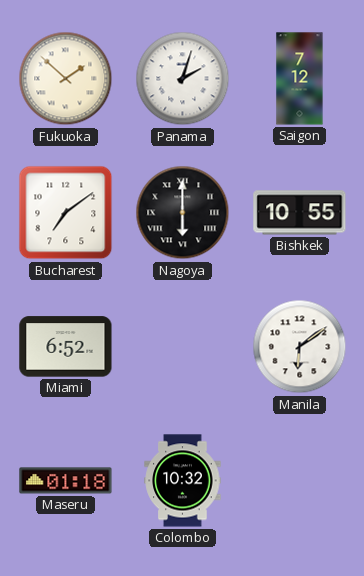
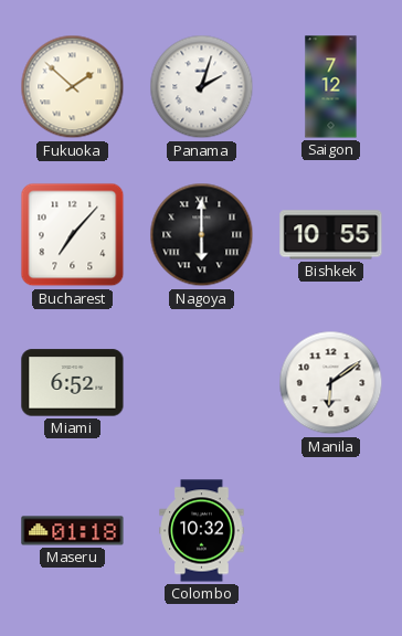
Bucharest: 7:09 -> 7:07
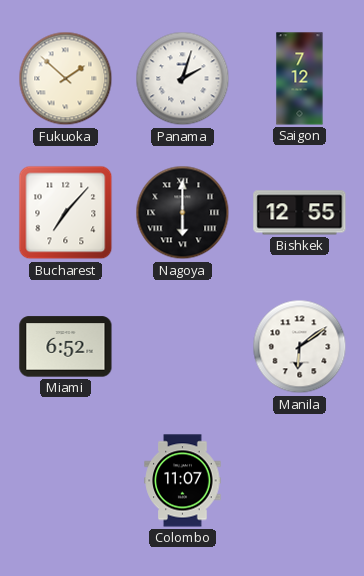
Bishkek: 10:55 -> 12:55
Maseru: 01:18 -> none
Colombo: 10:32 -> 11:07
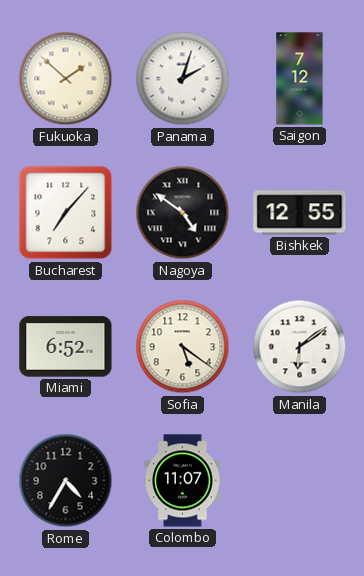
Nagoya: 6:00 -> 4:51
Sofia: none -> 5:21
Rome: none -> 4:35
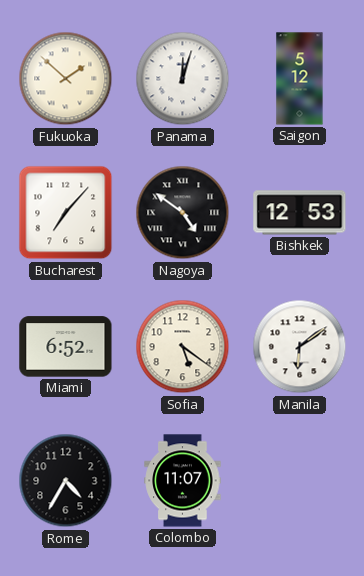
Panama: 2:03 -> 12:03
Saigon: 7:12 -> 5:12
Bishkek: 12:55 -> 12:53
